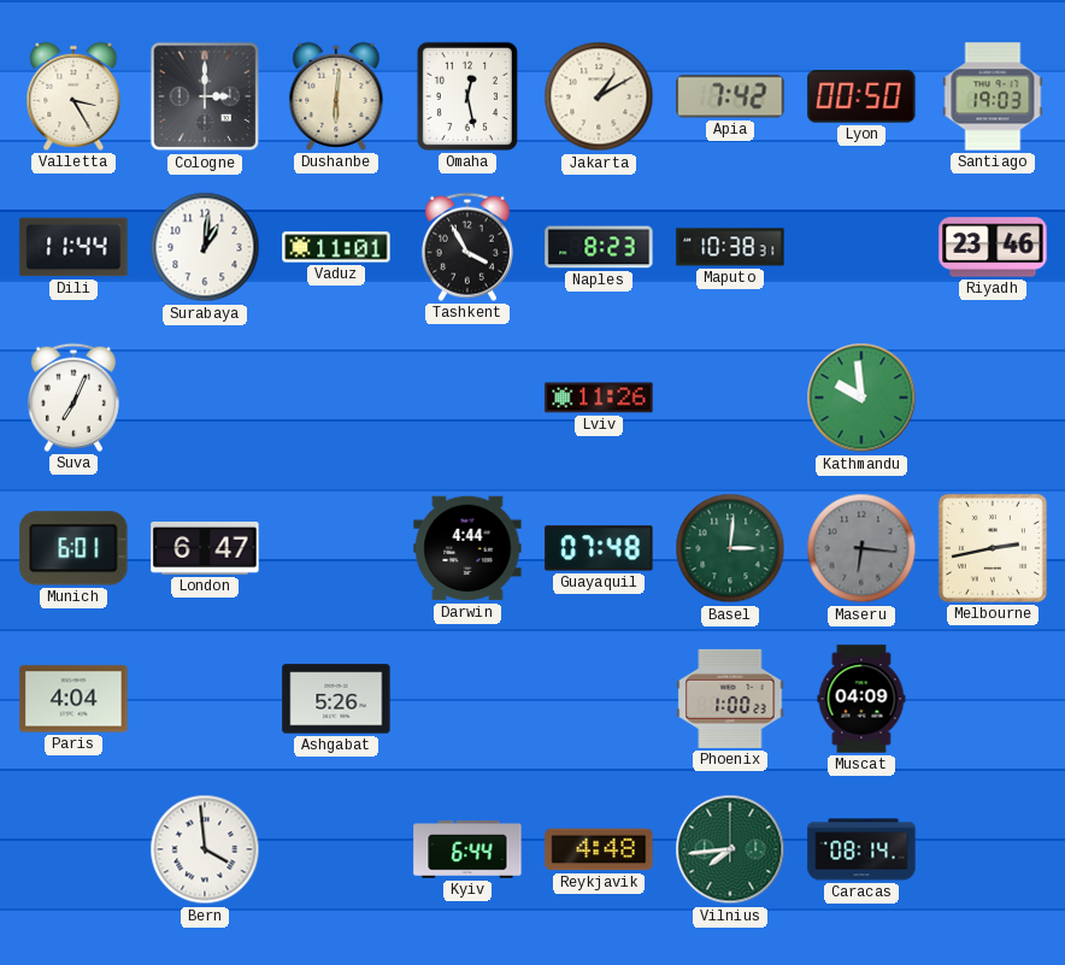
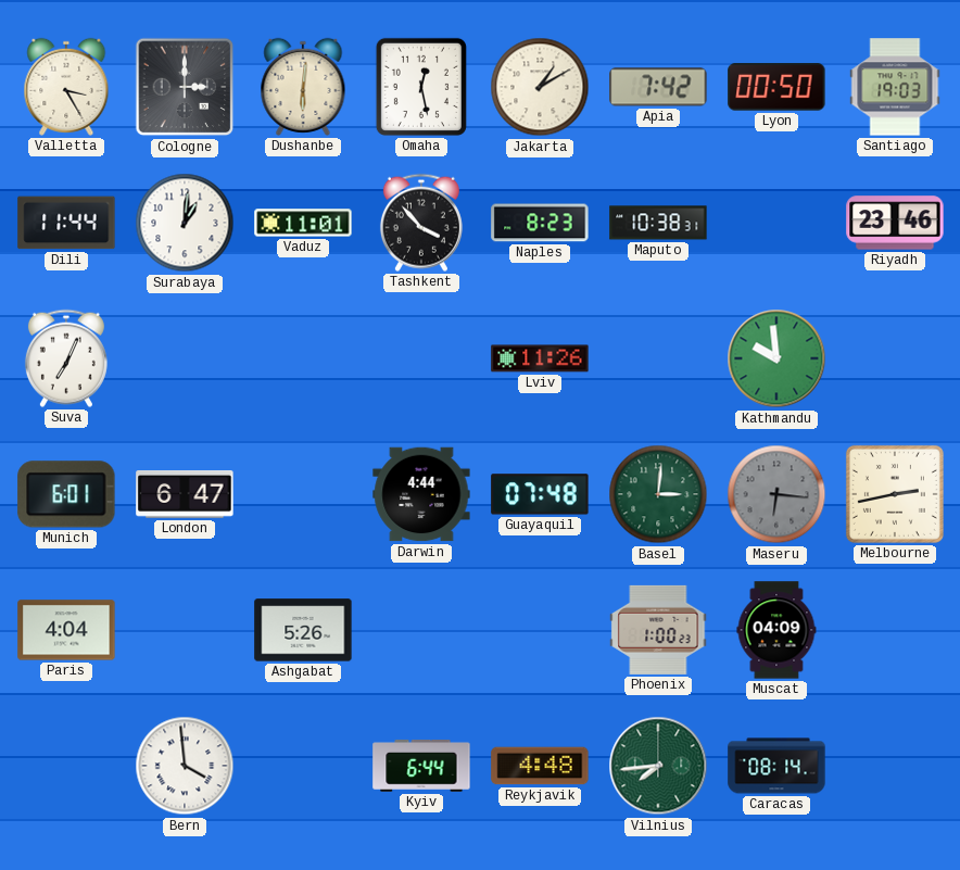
Tashkent: 3:55 -> 3:53
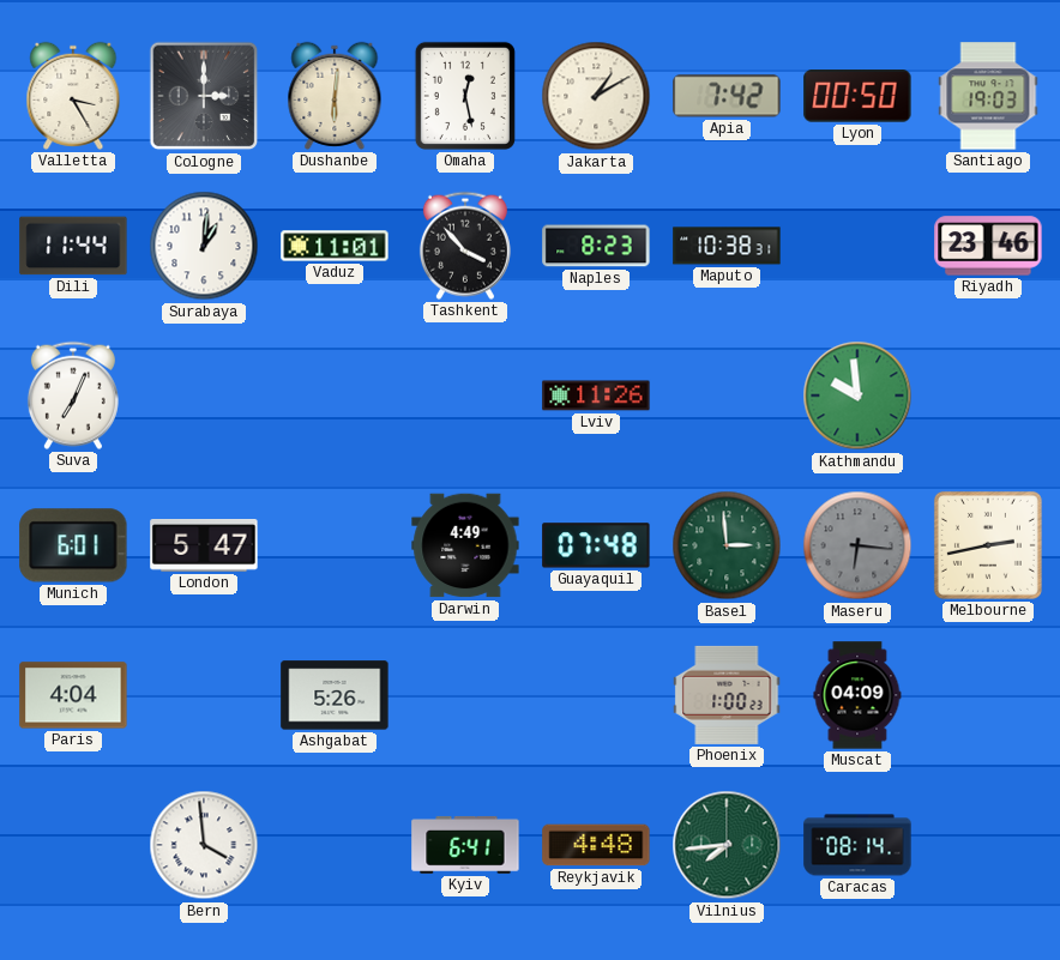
London: 6:47 -> 5:47
Darwin: 4:44 -> 4:49
Basel: 3:01 -> 2:59
Kyiv: 6:44 -> 6:41
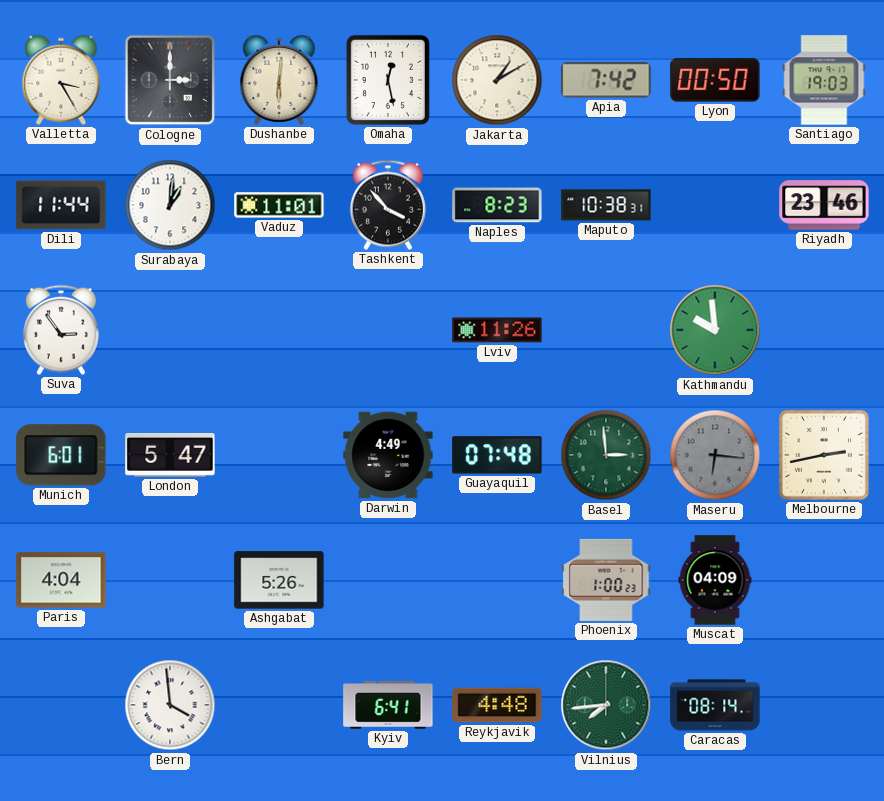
Suva: 7:04 -> 2:54
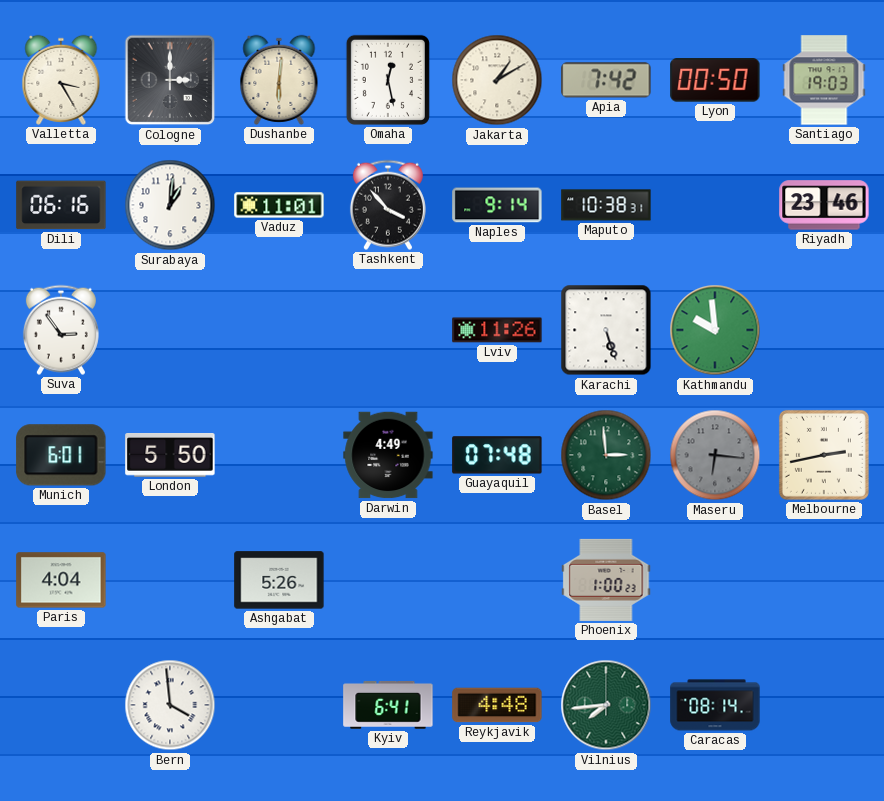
Dili: 11:44 -> 06:16
Naples: 8:23 -> 9:14
Karachi: none -> 5:27
London: 5:47 -> 5:50
Muscat: 04:09 -> none
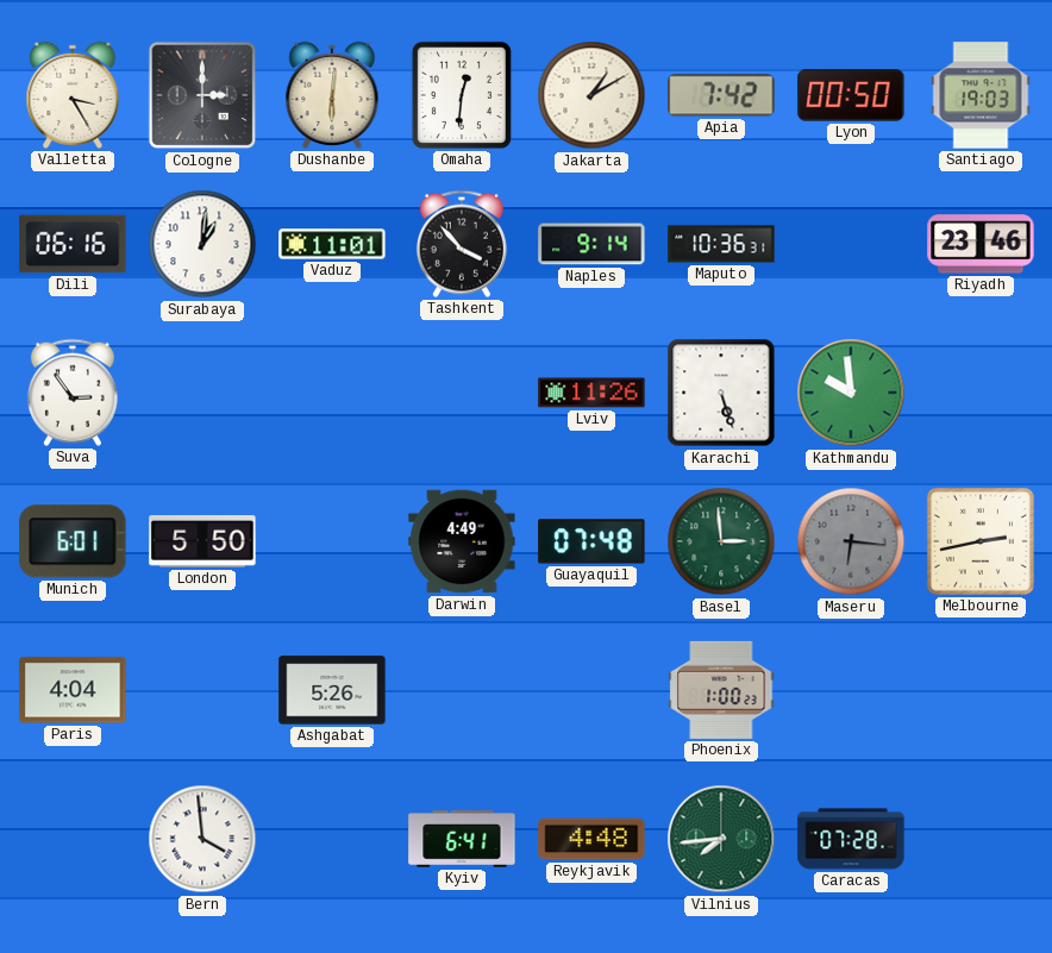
Omaha: 12:28 -> 12:31
Maputo: 10:38 -> 10:36
Caracas: 08:14 -> 07:28
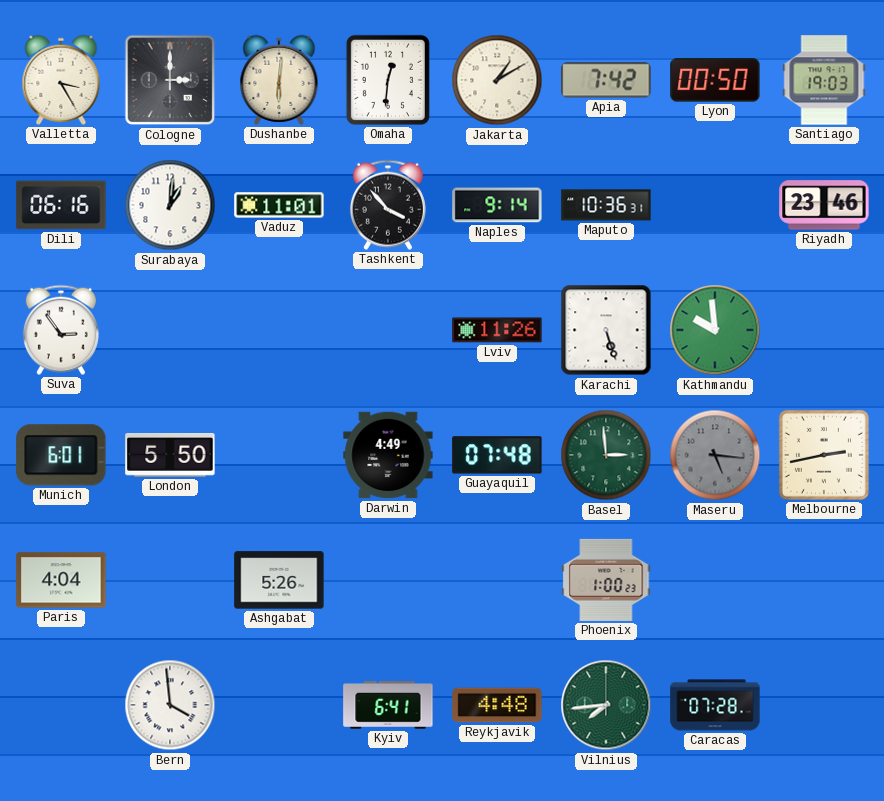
Maseru: 6:16 -> 5:16
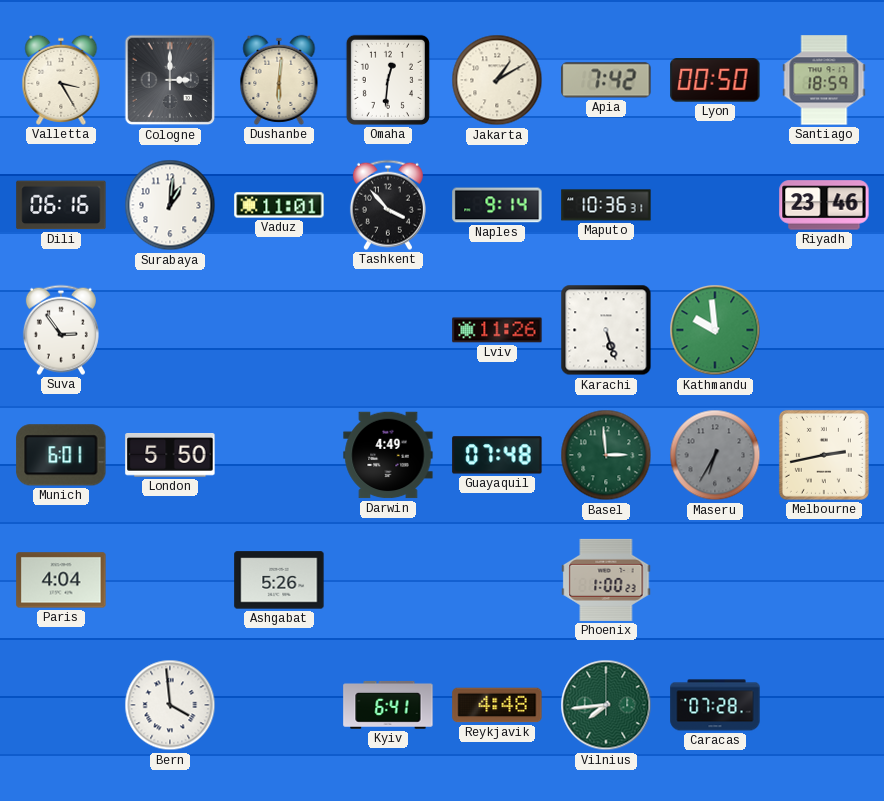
Santiago: 19:03 -> 18:59
Maseru: 5:16 -> 6:35
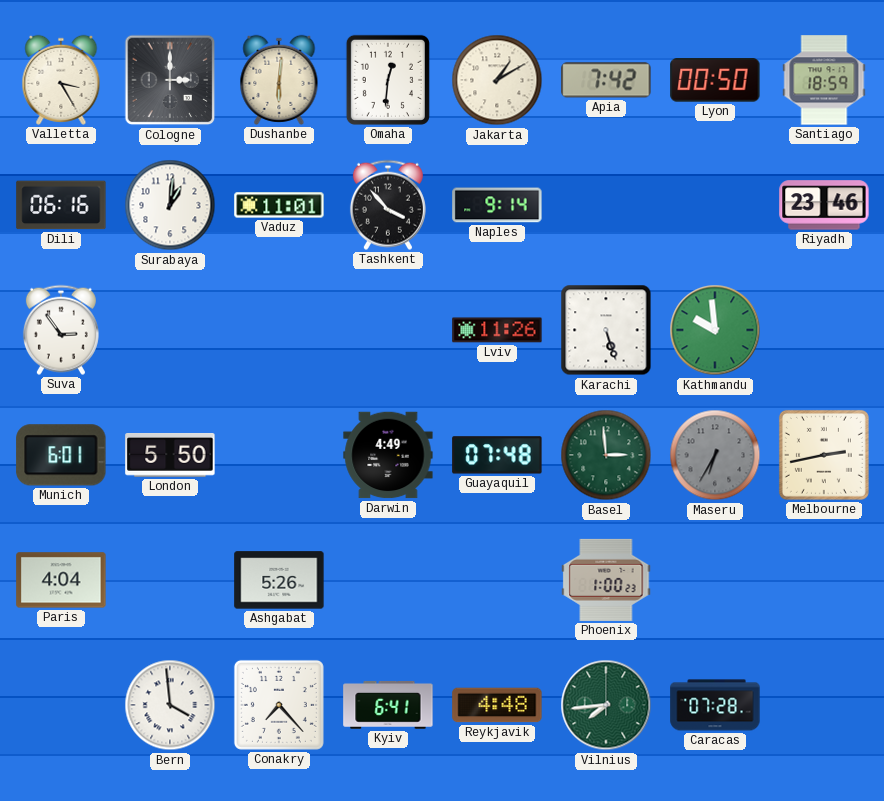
Maputo: 10:36 -> none
Conakry: none -> 7:23
